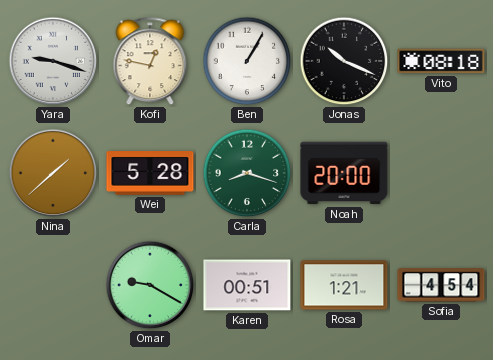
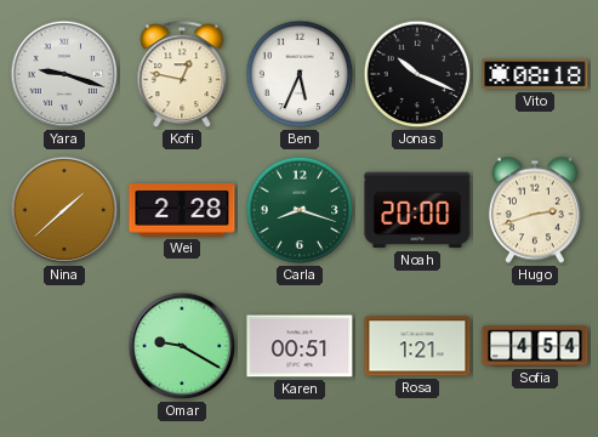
Ben: 1:05 -> 5:34
Wei: 5:28 -> 2:28
Hugo: none -> 2:42
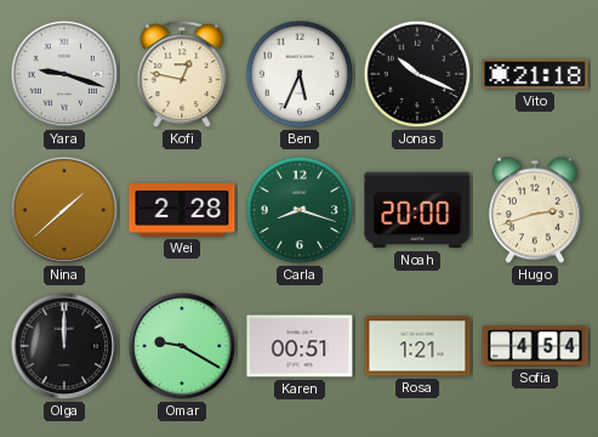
Vito: 08:18 -> 21:18
Olga: none -> 12:00
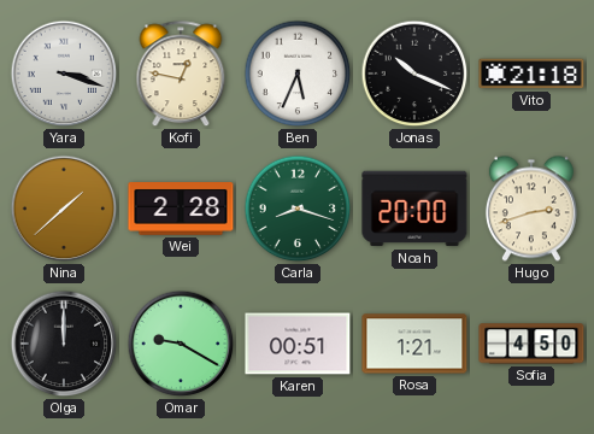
Yara: 9:18 -> 3:18
Sofia: 4:54 -> 4:50
